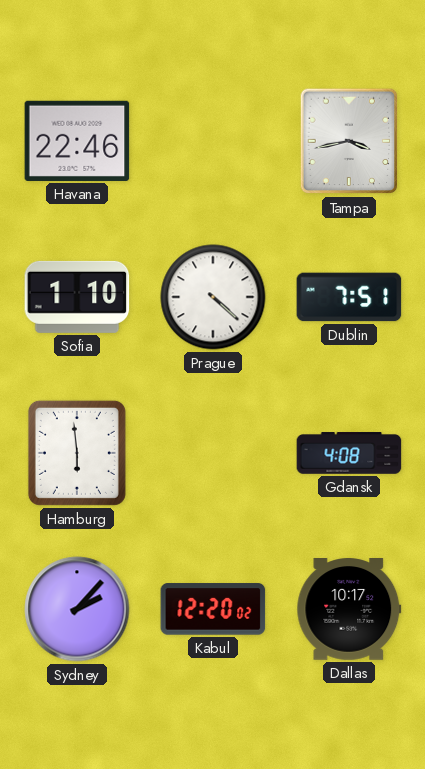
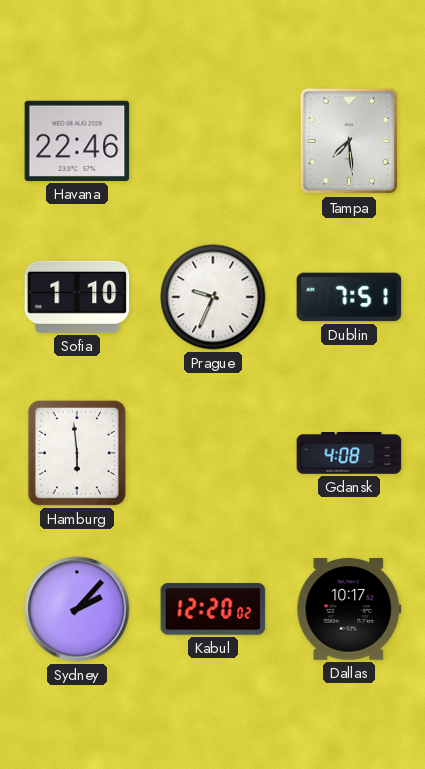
Tampa: 3:43 -> 7:29
Prague: 4:22 -> 9:34
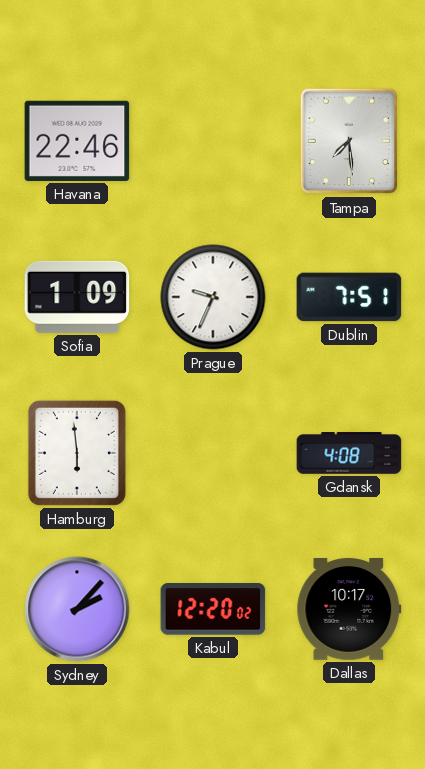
Sofia: 1:10 -> 1:09
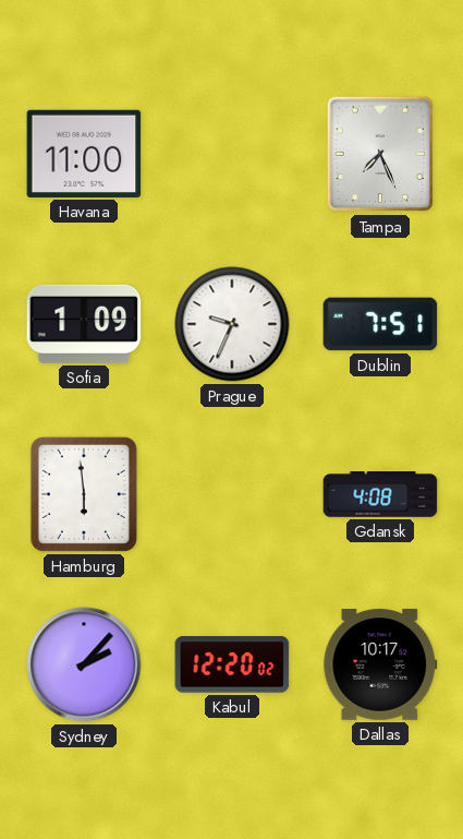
Havana: 22:46 -> 11:00
Tampa: 7:29 -> 7:26
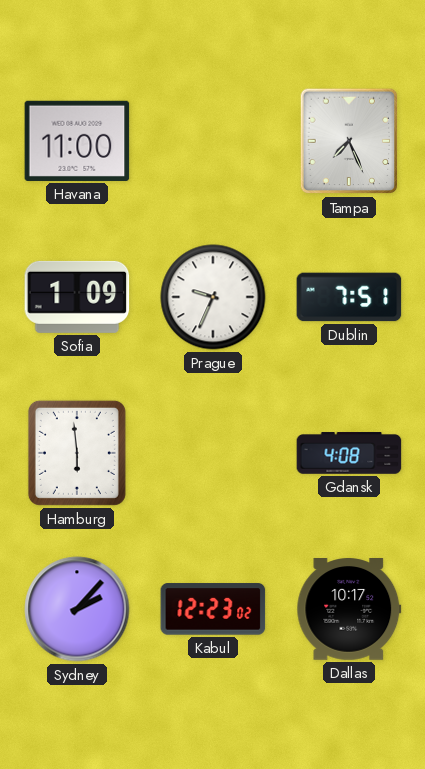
Kabul: 12:20 -> 12:23
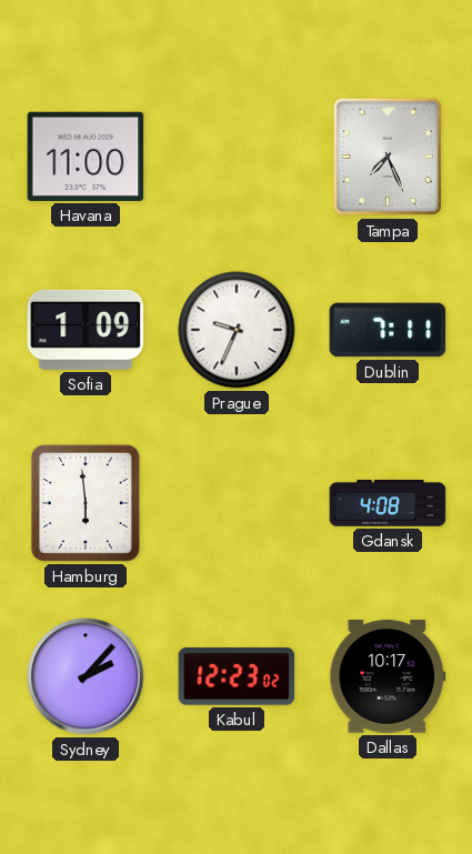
Dublin: 7:51 -> 7:11
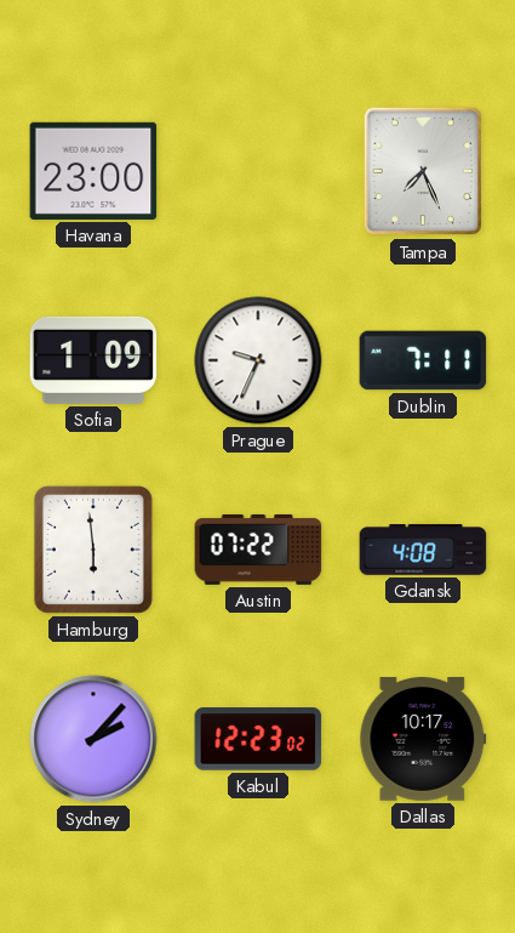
Havana: 11:00 -> 23:00
Austin: none -> 07:22
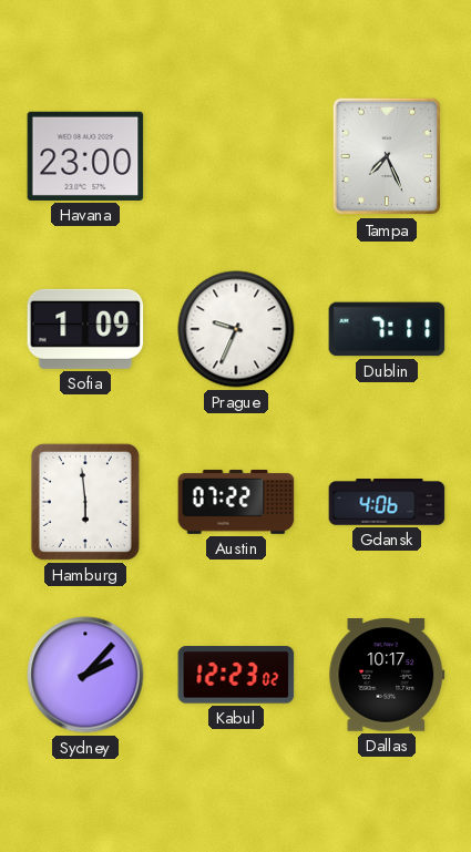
Gdansk: 4:08 -> 4:06
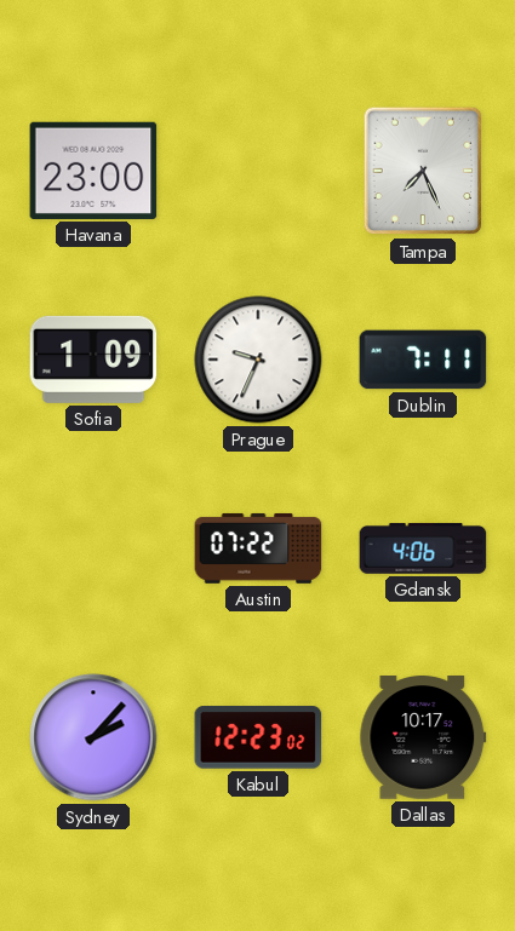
Hamburg: 5:59 -> none
